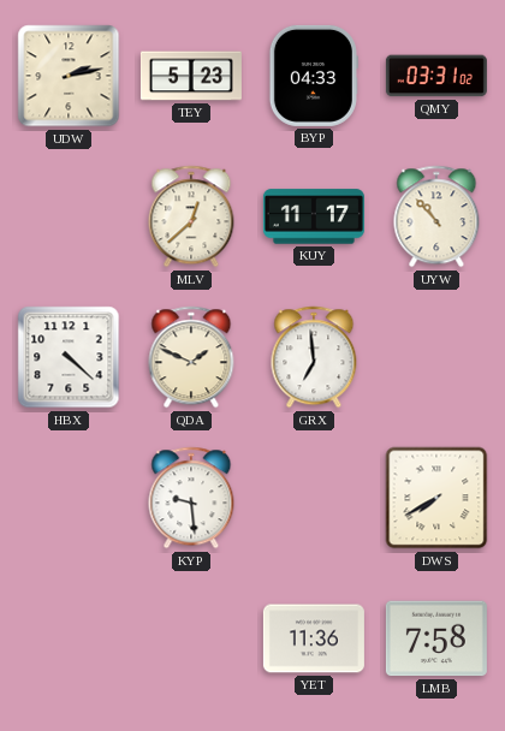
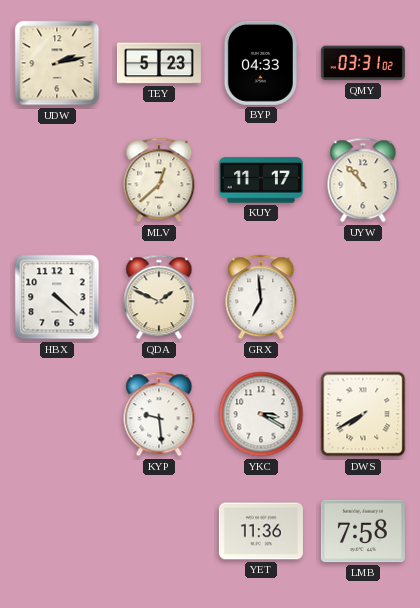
YKC: none -> 3:20
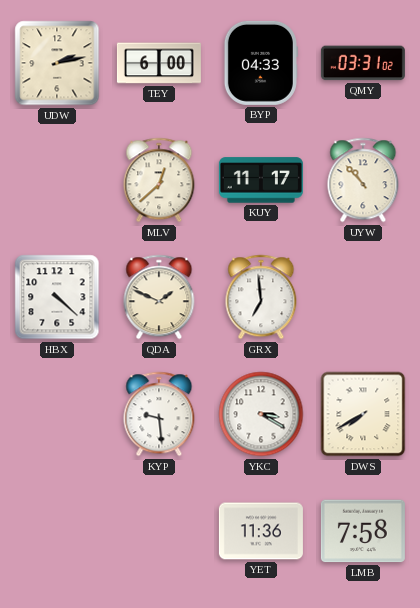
TEY: 5:23 -> 6:00
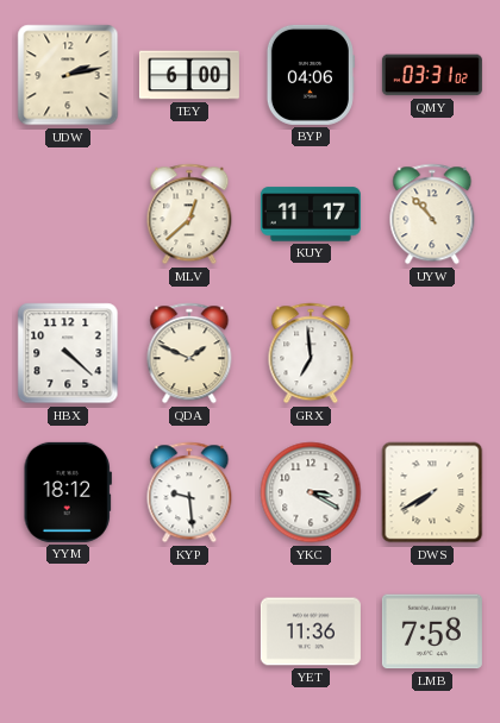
BYP: 04:33 -> 04:06
YYM: none -> 18:12
